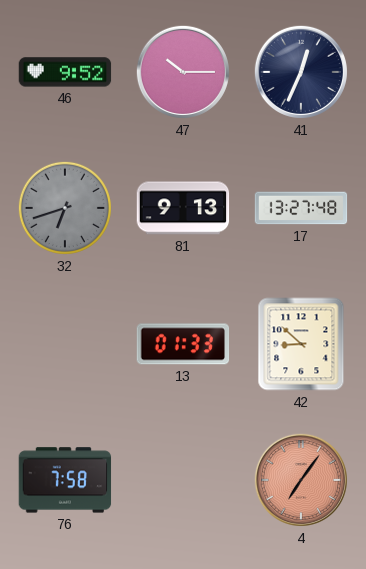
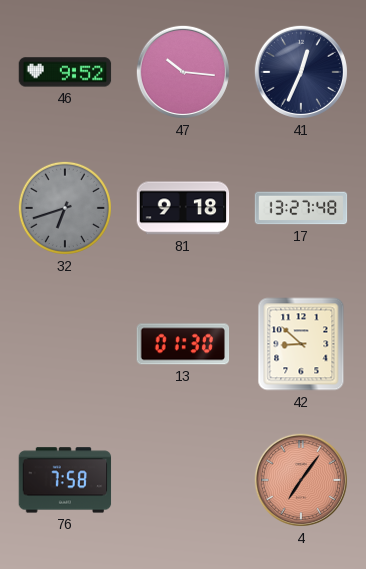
47: 10:15 -> 10:16
81: 9:13 -> 9:18
13: 01:33 -> 01:30
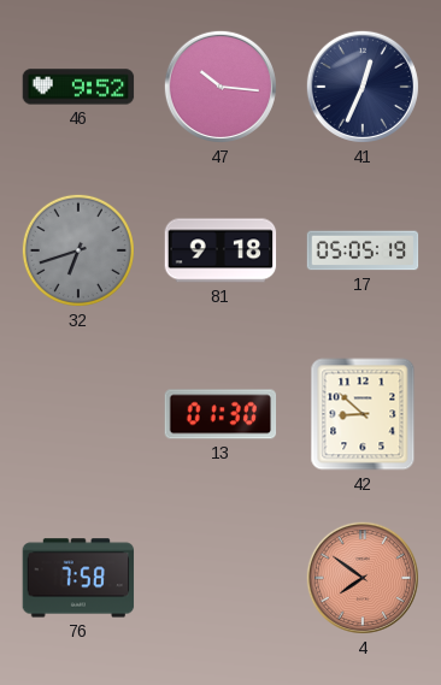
17: 13:27 -> 05:05
4: 7:06 -> 7:51
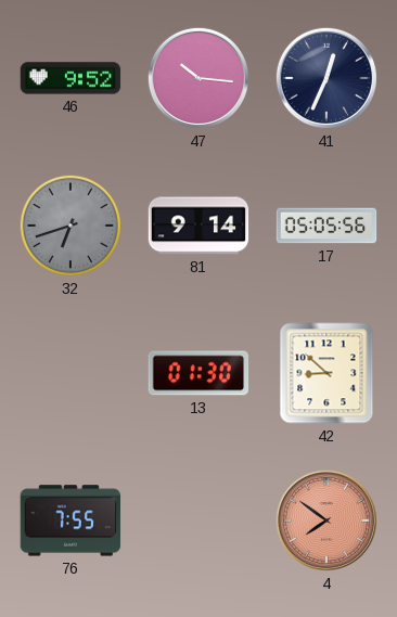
81: 9:18 -> 9:14
17: 05:05:19 -> 05:05:56
76: 7:58 -> 7:55
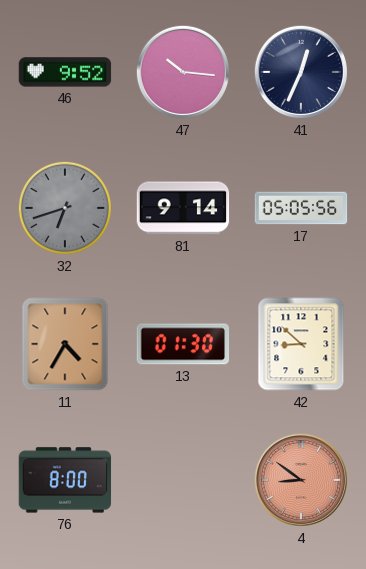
11: none -> 4:35
76: 7:55 -> 8:00
4: 7:51 -> 8:51
